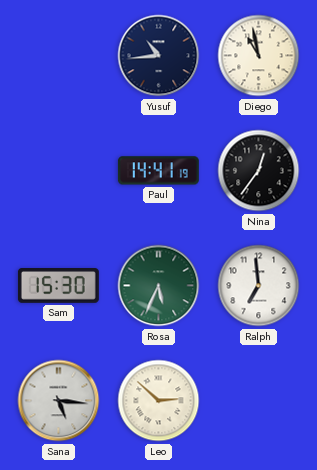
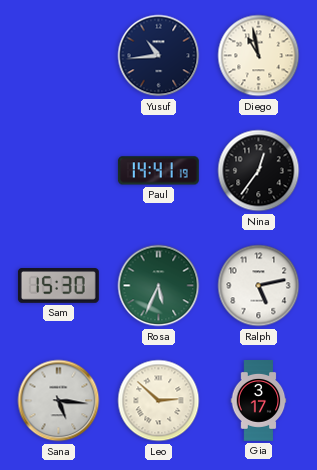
Ralph: 6:59 -> 5:13
Gia: none -> 3:17
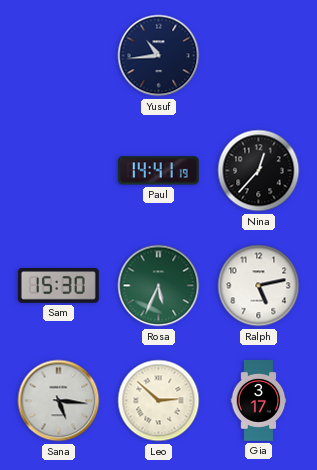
Diego: 10:58 -> none
Nina: 12:36 -> 12:37
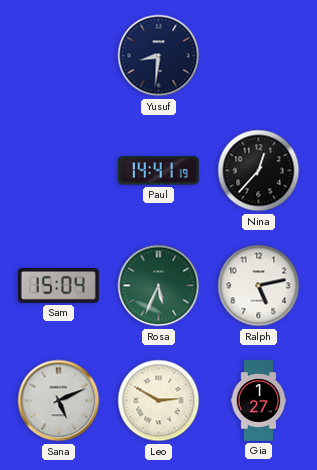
Yusuf: 10:44 -> 8:31
Sam: 15:30 -> 15:04
Sana: 5:16 -> 5:11
Leo: 2:52 -> 2:50
Gia: 3:17 -> 1:27
